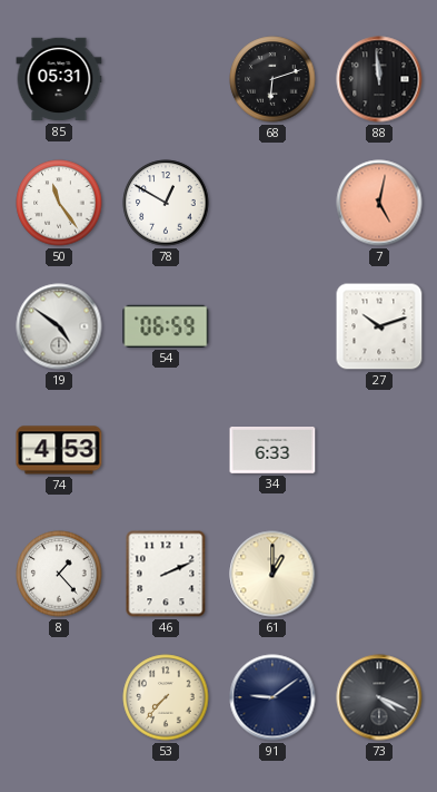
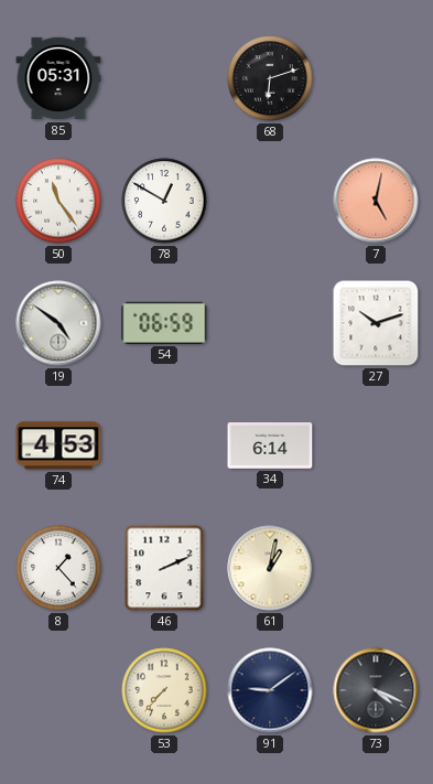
88: 11:59 -> none
34: 6:33 -> 6:14
61: 1:00 -> 1:02
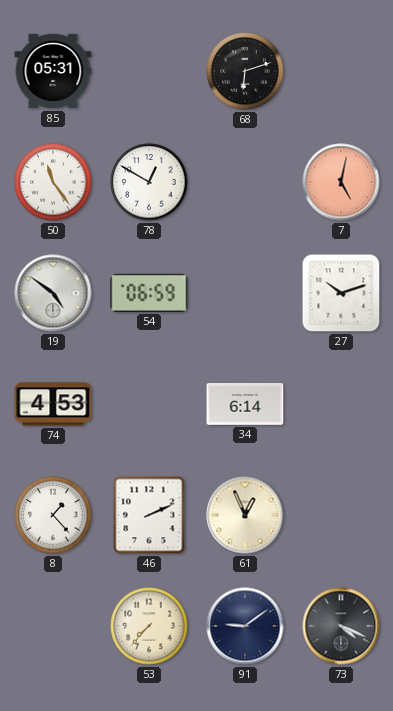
61: 1:02 -> 12:56
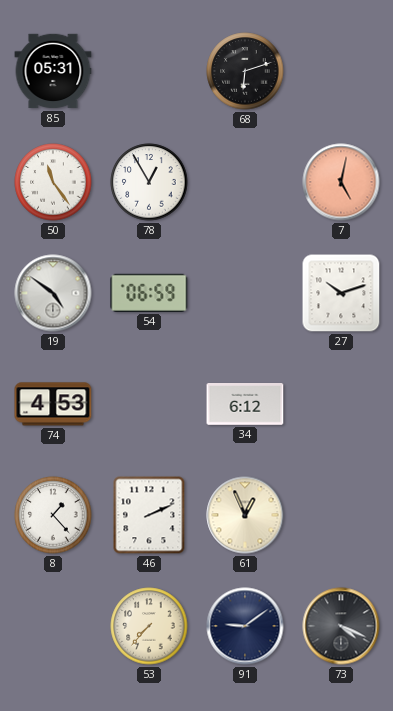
78: 12:50 -> 12:55
34: 6:14 -> 6:12
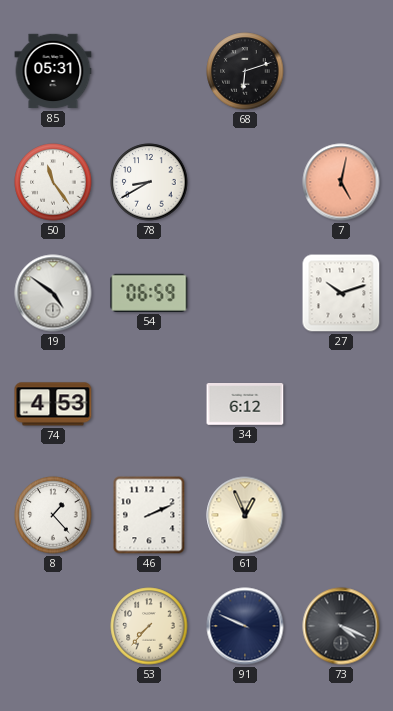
78: 12:55 -> 8:40
91: 9:09 -> 9:49
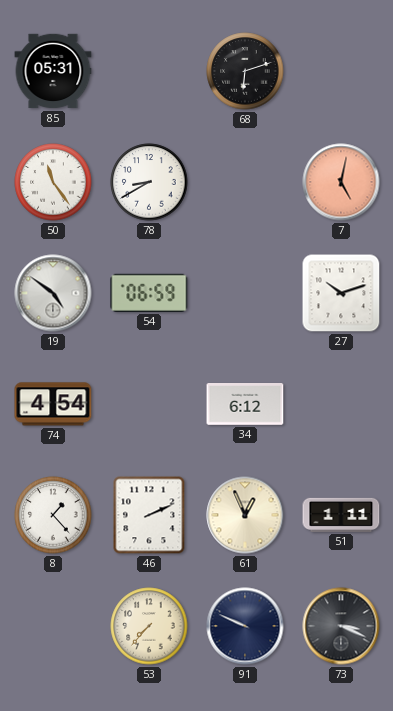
74: 4:53 -> 4:54
51: none -> 1:11
73: 4:19 -> 3:19
